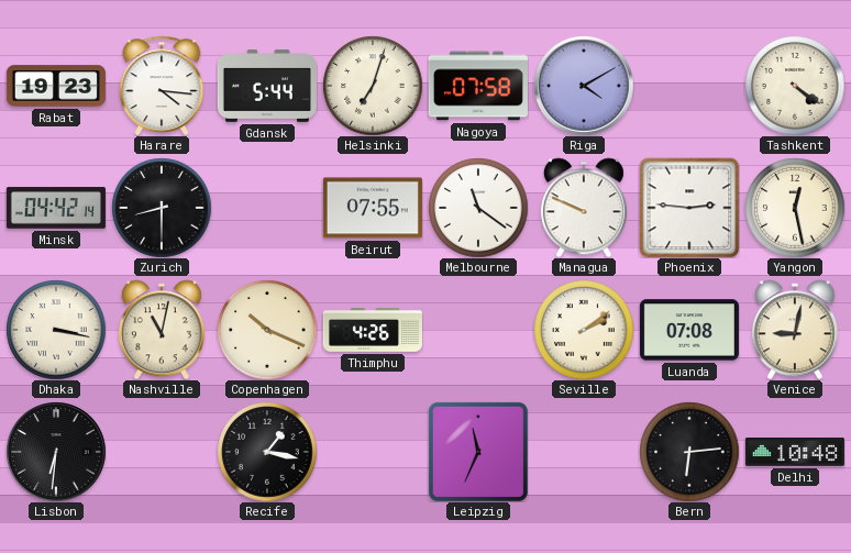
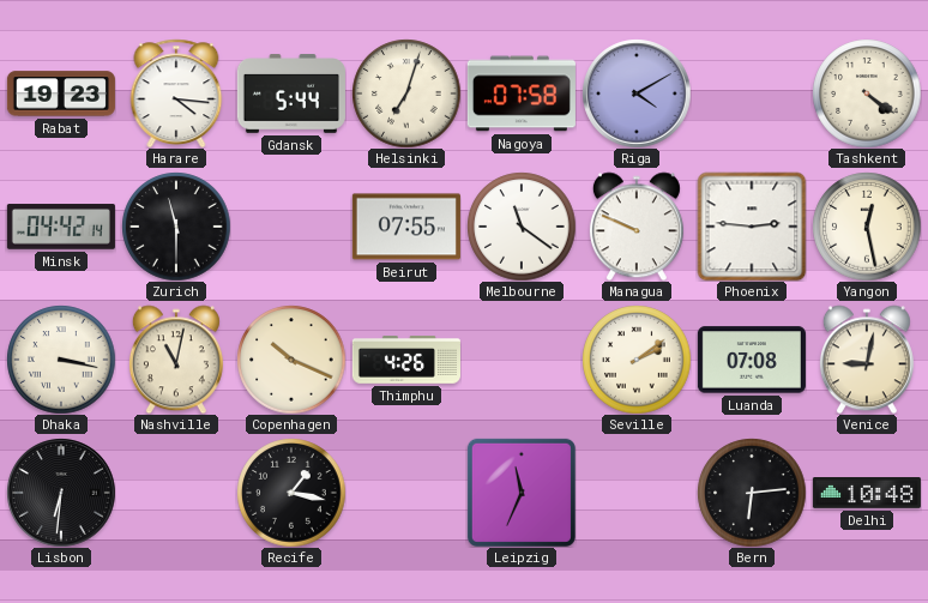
Zurich: 8:30 -> 11:30
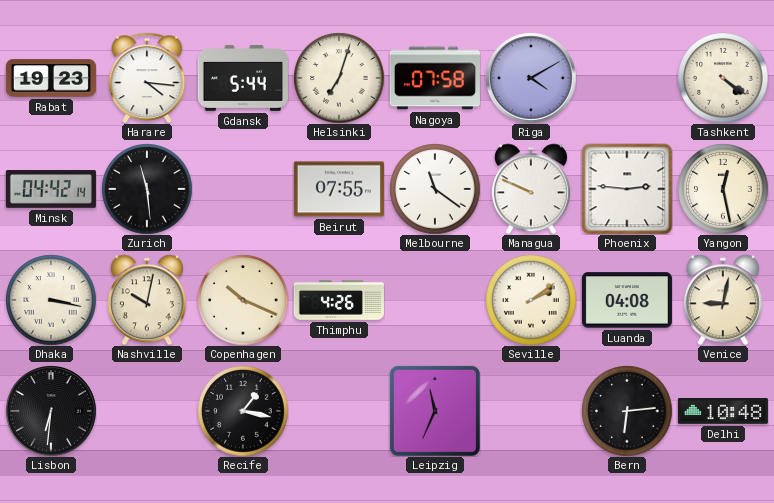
Zurich: 11:30 -> 11:29
Nashville: 11:02 -> 10:02
Luanda: 07:08 -> 04:08
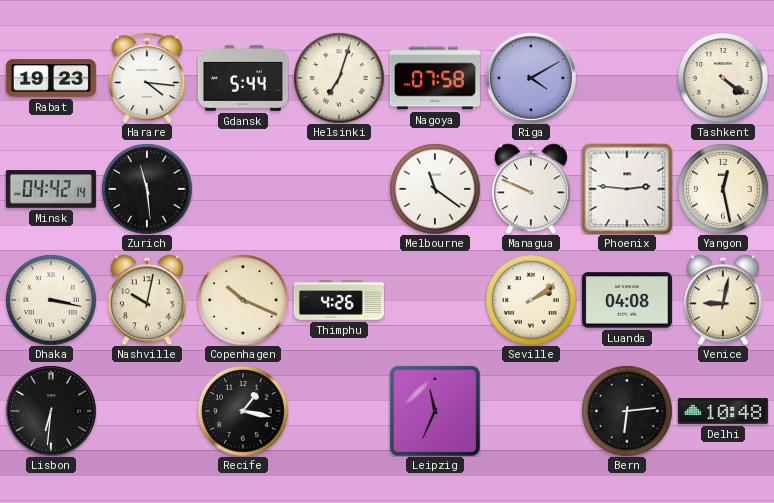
Beirut: 07:55 -> none
